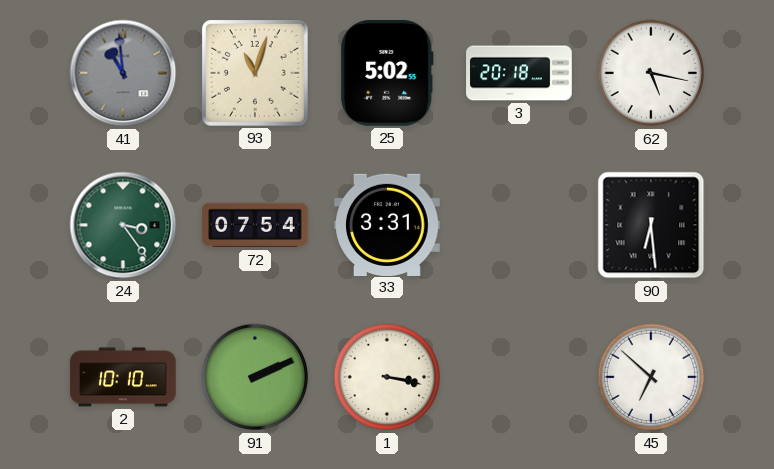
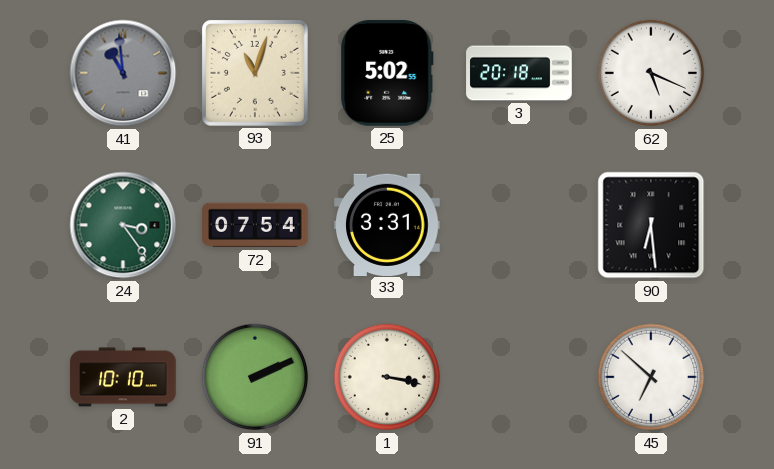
62: 5:17 -> 5:19
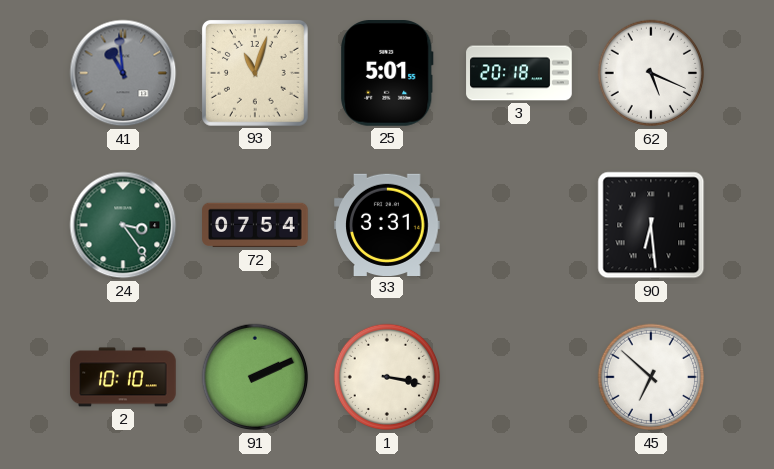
25: 5:02 -> 5:01
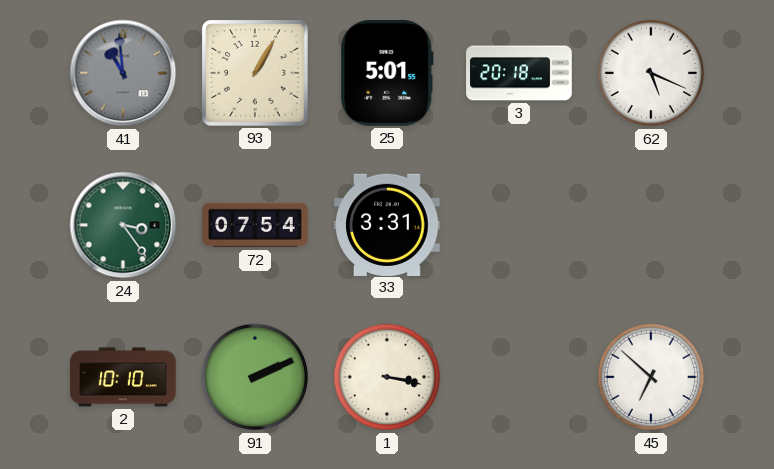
93: 11:03 -> 1:05
90: 6:29 -> none
